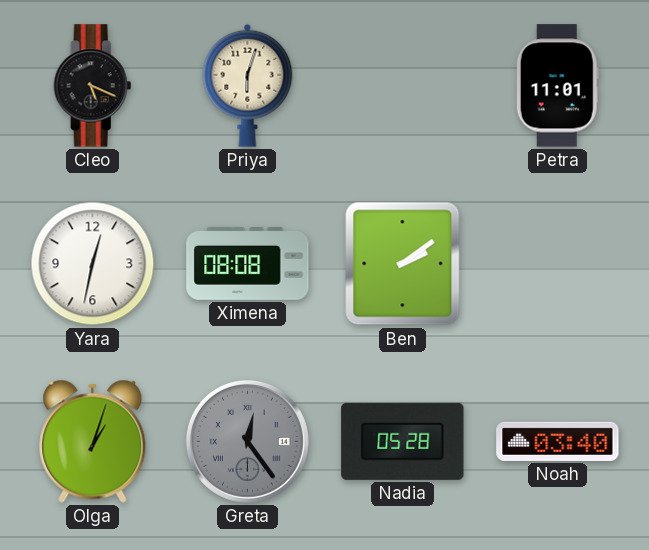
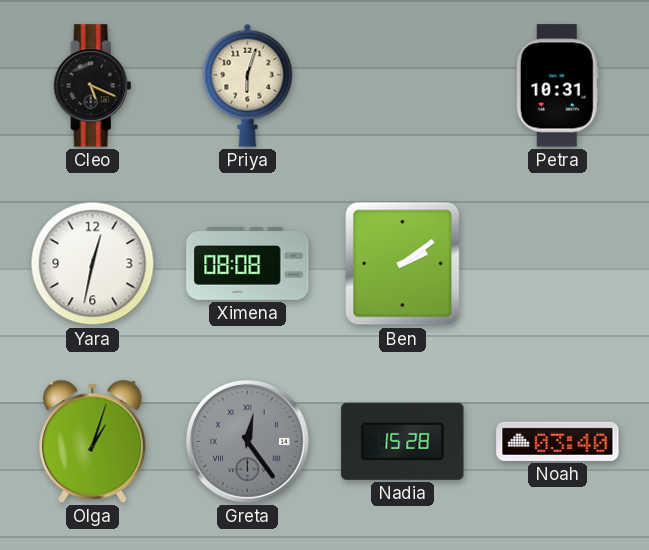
Petra: 11:01 -> 10:31
Nadia: 05:28 -> 15:28
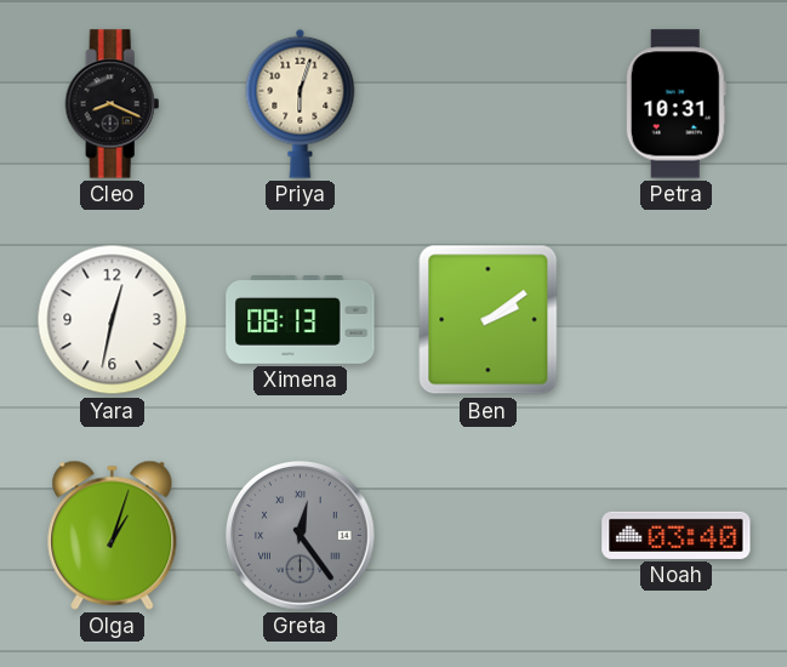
Cleo: 5:19 -> 8:19
Ximena: 08:08 -> 08:13
Nadia: 15:28 -> none
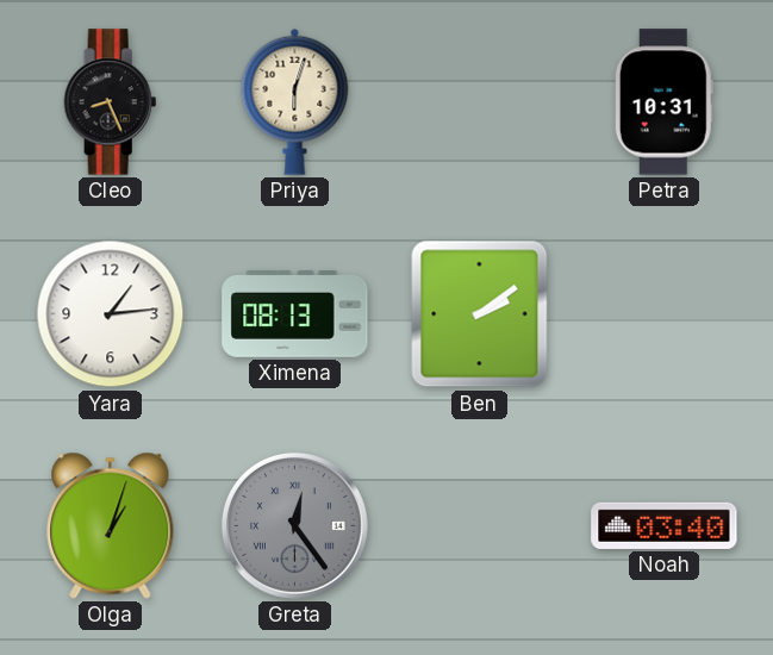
Cleo: 8:19 -> 8:26
Yara: 12:32 -> 1:14
